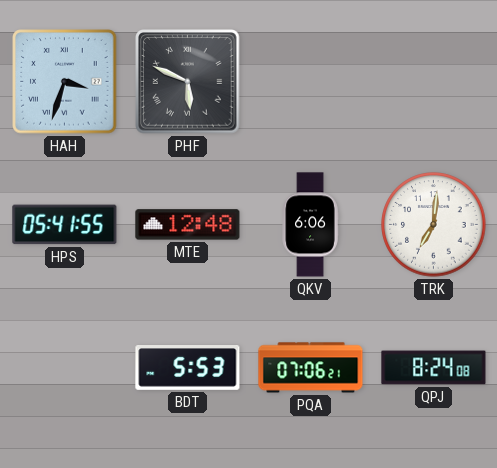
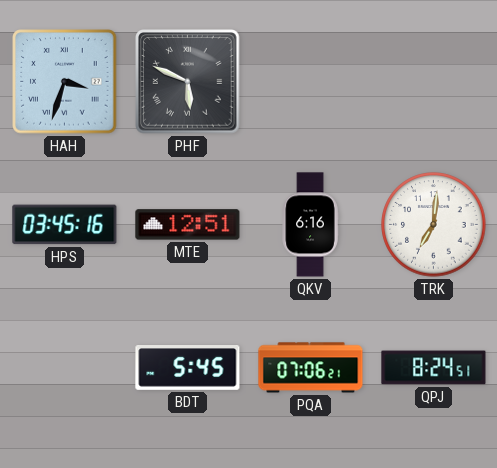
HPS: 05:41 -> 03:45
MTE: 12:48 -> 12:51
QKV: 6:06 -> 6:16
BDT: 5:53 -> 5:45
QPJ: 8:24:08 -> 8:24:51
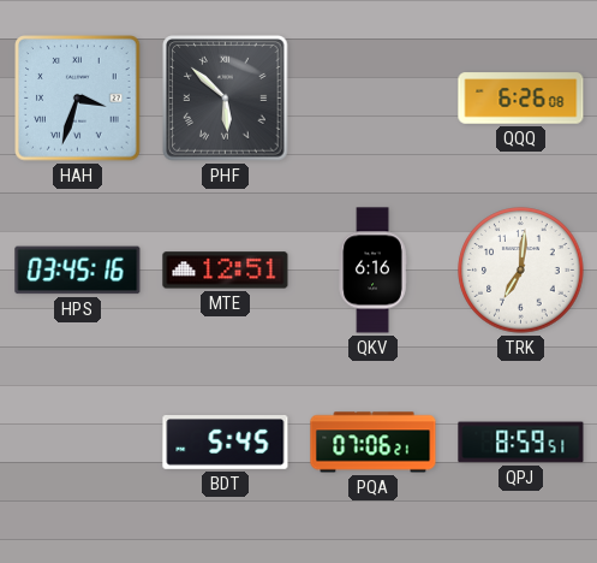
PHF: 5:49 -> 5:52
QQQ: none -> 6:26
QPJ: 8:24 -> 8:59
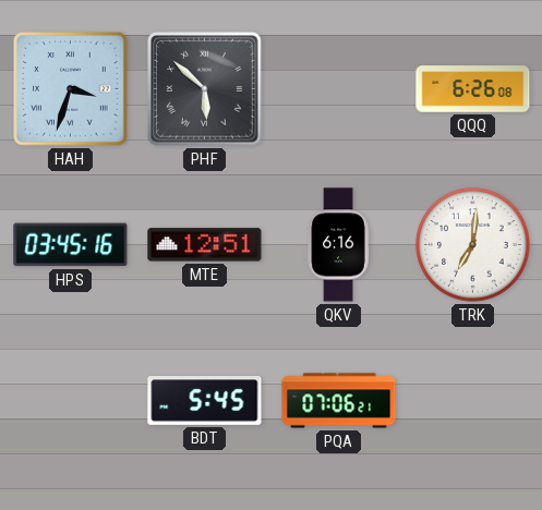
QPJ: 8:59 -> none
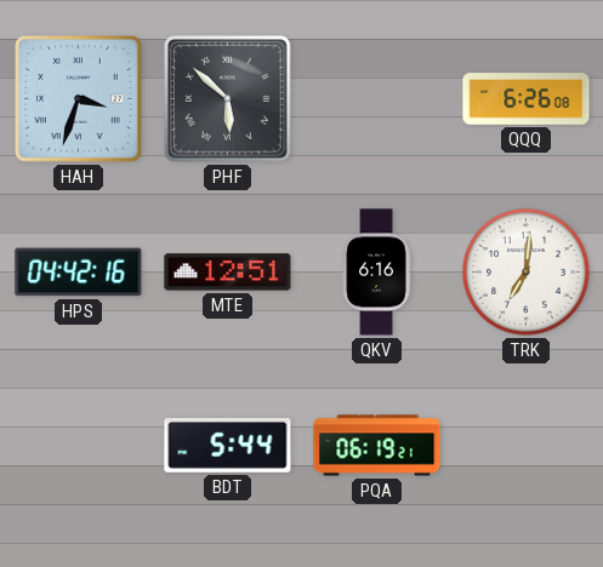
HPS: 03:45 -> 04:42
BDT: 5:45 -> 5:44
PQA: 07:06 -> 06:19
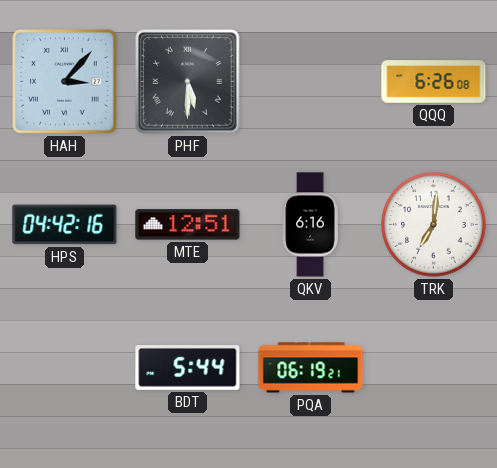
HAH: 3:33 -> 3:07
PHF: 5:52 -> 5:30
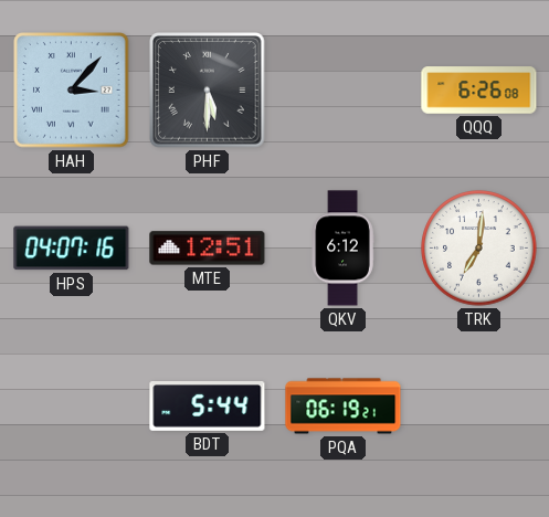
HPS: 04:42 -> 04:07
QKV: 6:16 -> 6:12
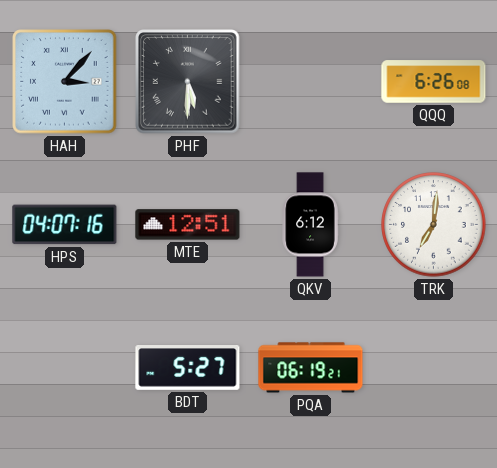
BDT: 5:44 -> 5:27
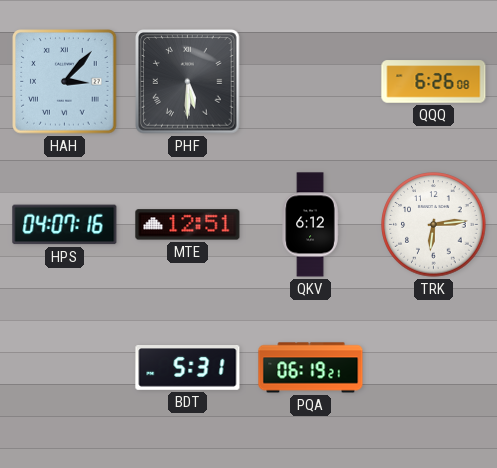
TRK: 7:01 -> 6:14
BDT: 5:27 -> 5:31
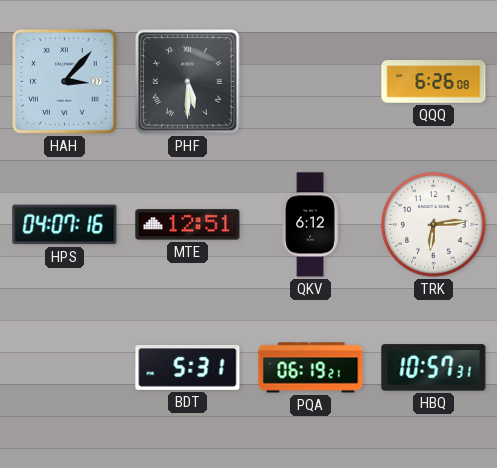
HBQ: none -> 10:57
